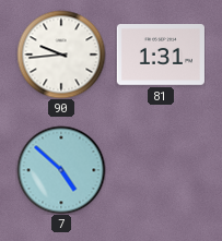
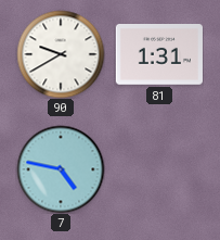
90: 9:44 -> 9:40
7: 4:52 -> 4:47
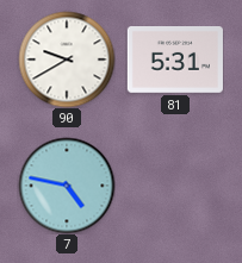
81: 1:31 -> 5:31
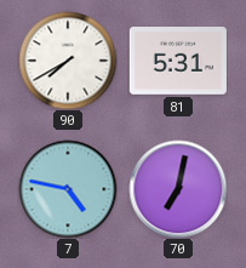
90: 9:40 -> 7:40
70: none -> 7:02
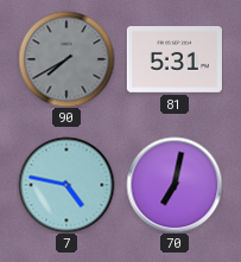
90 dial: white -> grey
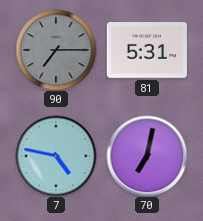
90: 7:40 -> 7:15
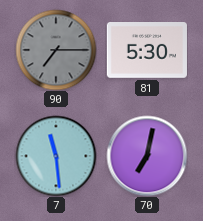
81: 5:31 -> 5:30
7: 4:47 -> 11:29
